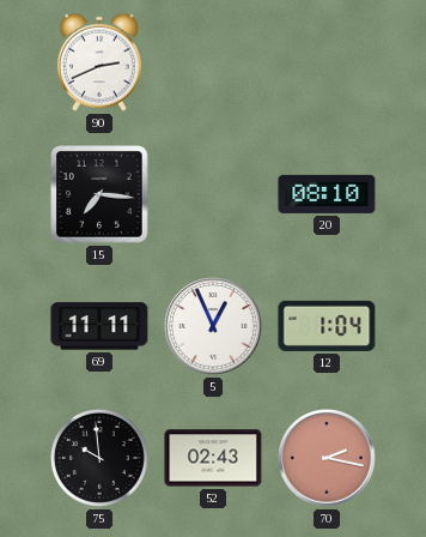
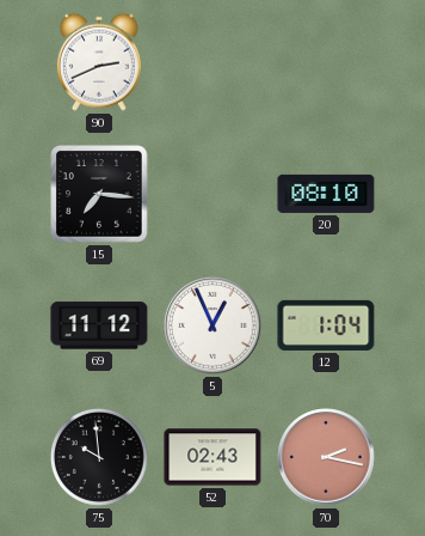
69: 11:11 -> 11:12
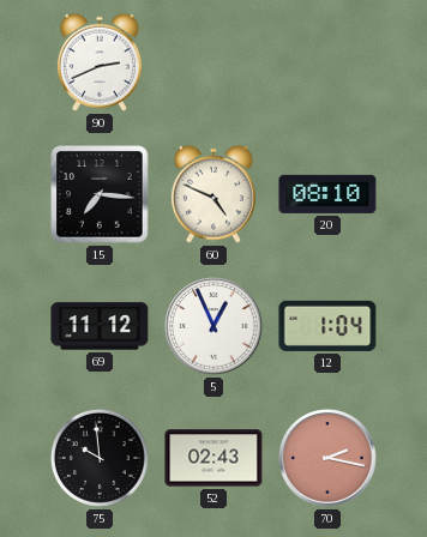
60: none -> 4:49
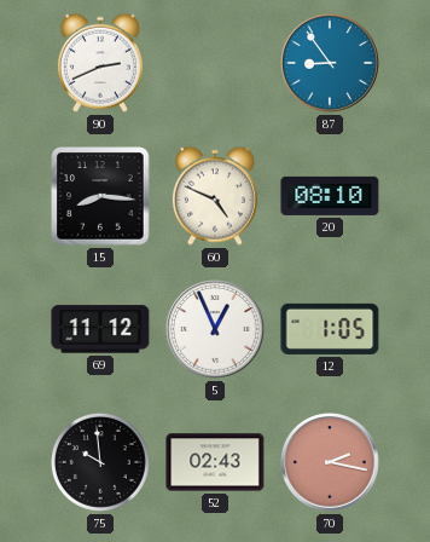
87: none -> 8:54
15: 7:16 -> 8:16
12: 1:04 -> 1:05
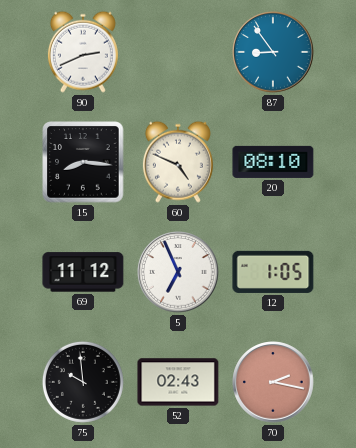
5: 12:56 -> 6:56
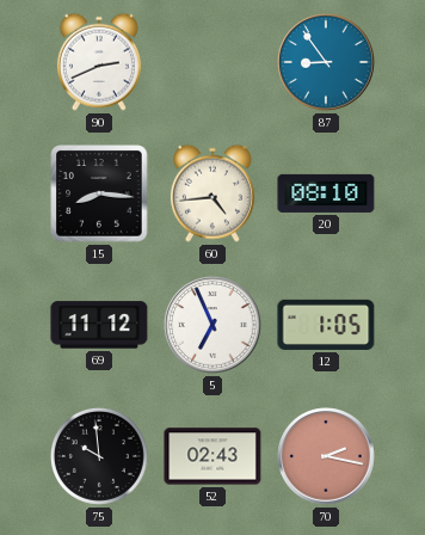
60: 4:49 -> 4:44
